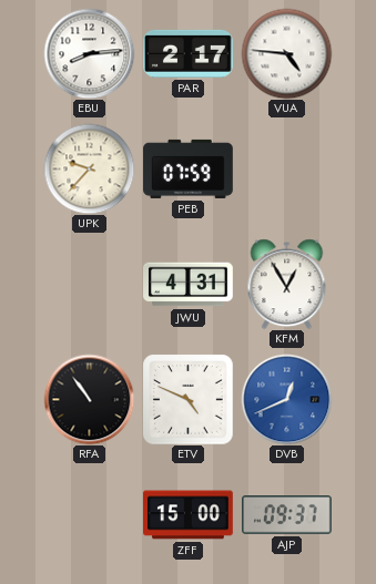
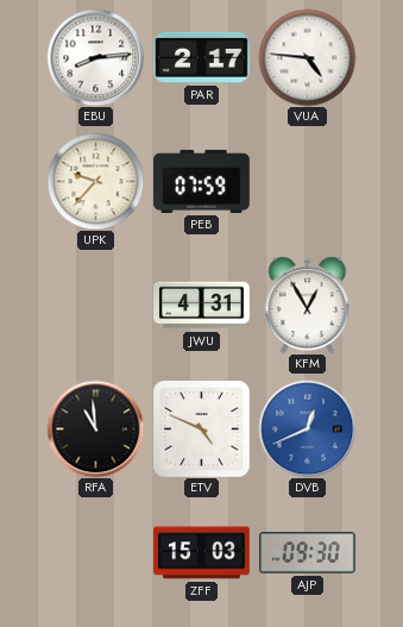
RFA: 10:54 -> 10:59
ZFF: 15:00 -> 15:03
AJP: 09:37 -> 09:30
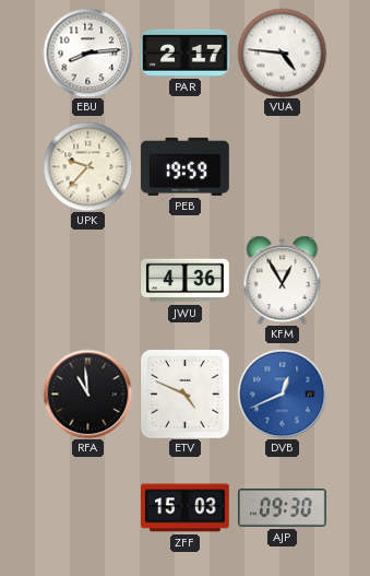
PEB: 07:59 -> 19:59
JWU: 4:31 -> 4:36
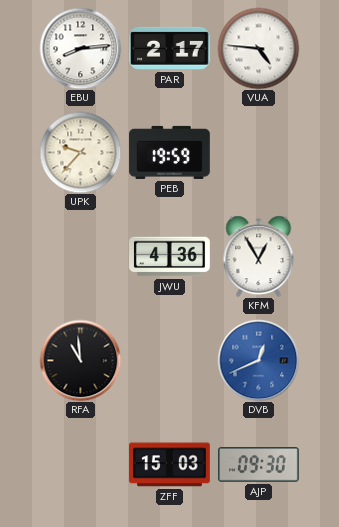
ETV: 4:49 -> none
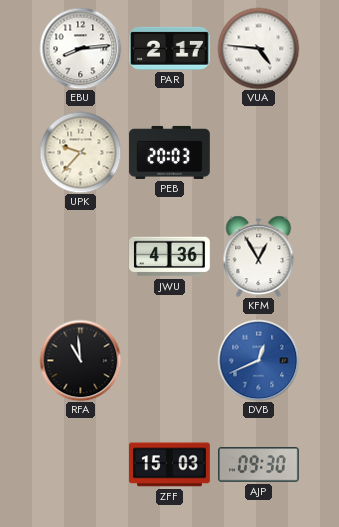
PEB: 19:59 -> 20:03
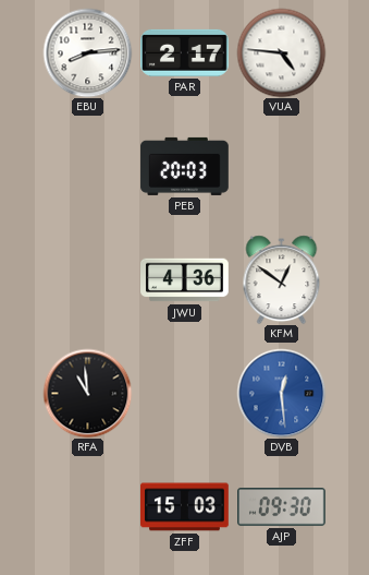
UPK: 9:37 -> none
KFM: 12:55 -> 12:51
DVB: 12:41 -> 12:29
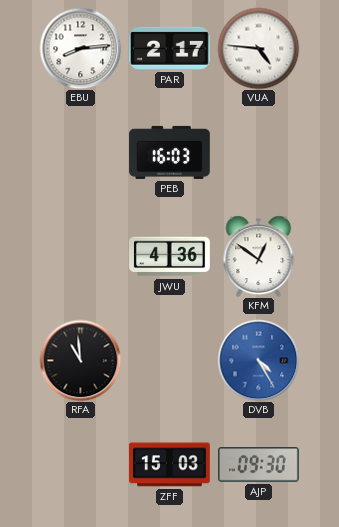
PEB: 20:03 -> 16:03
DVB: 12:29 -> 4:25
